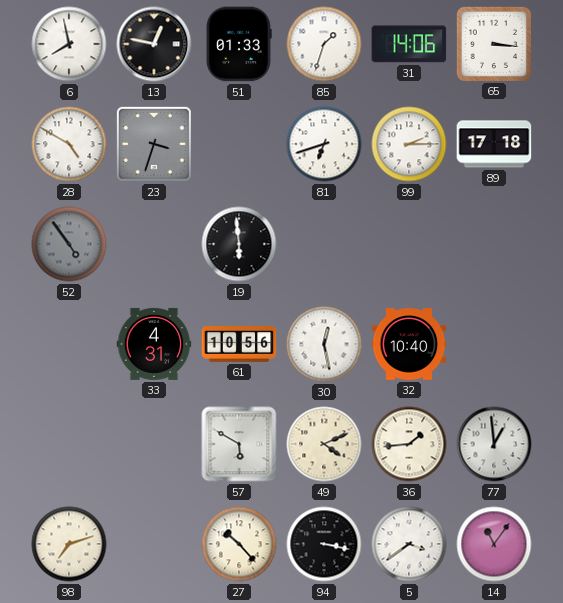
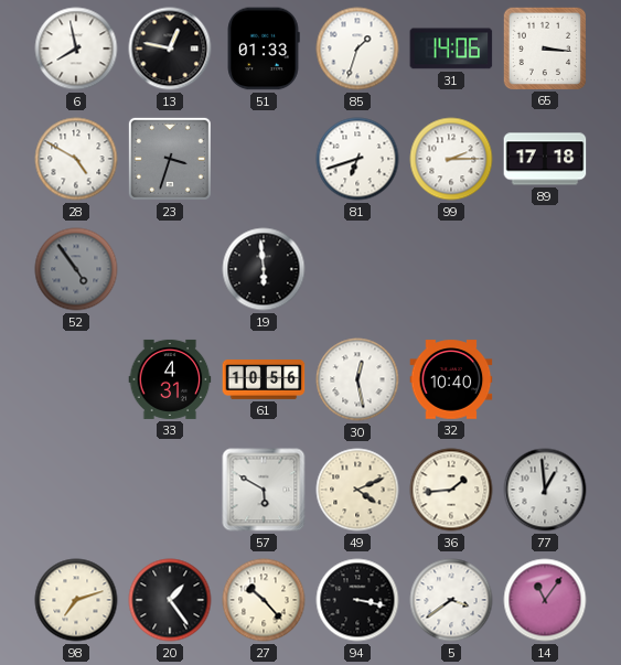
20: none -> 1:24
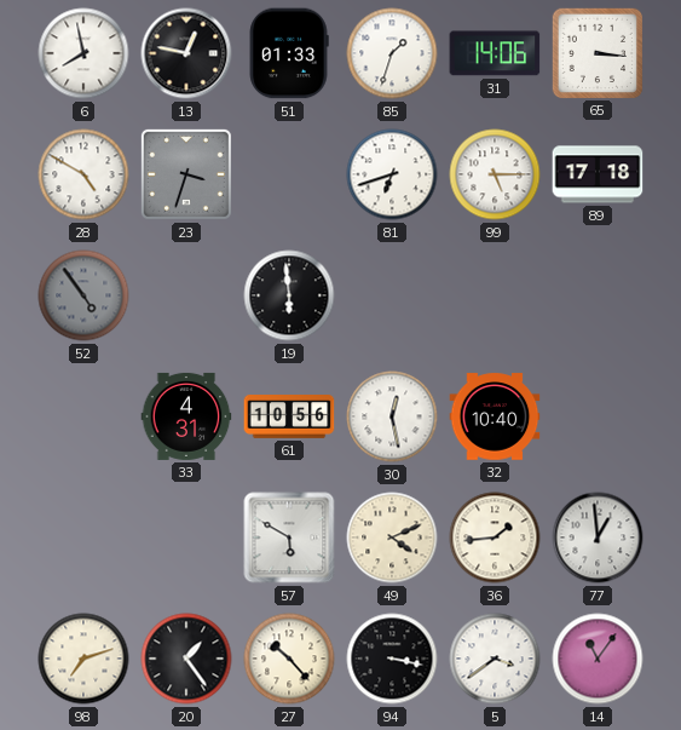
99: 2:15 -> 5:15
